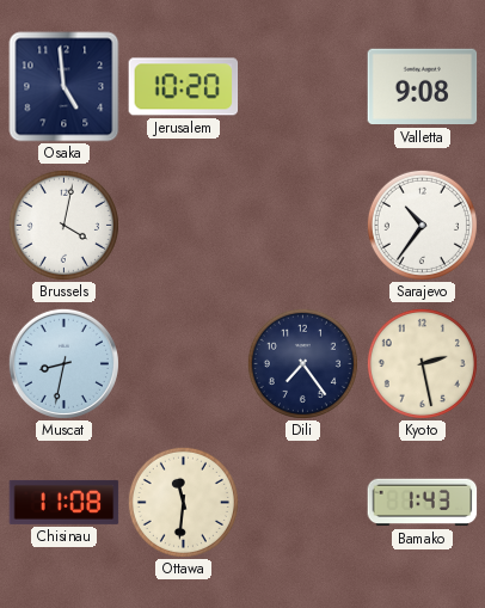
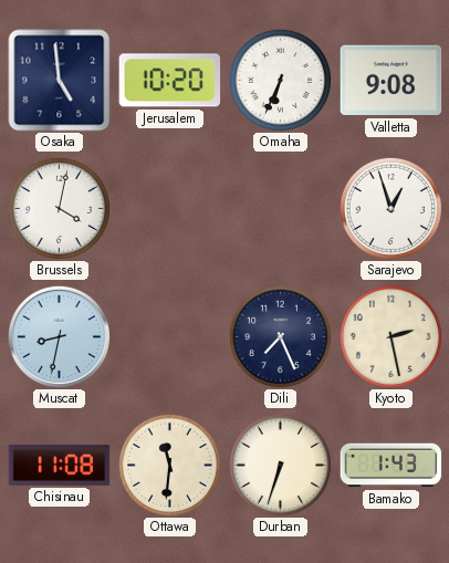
Omaha: none -> 6:34
Sarajevo: 10:36 -> 12:57
Dili: 7:24 -> 7:26
Durban: none -> 6:33
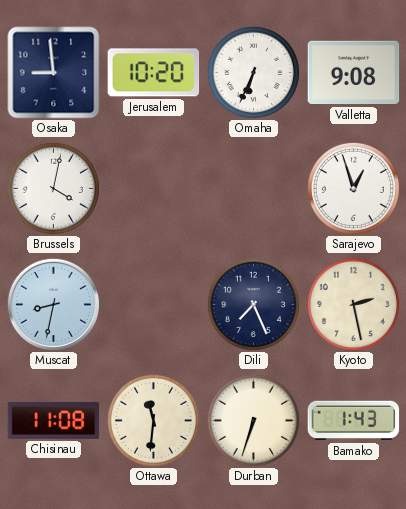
Osaka: 4:59 -> 8:59
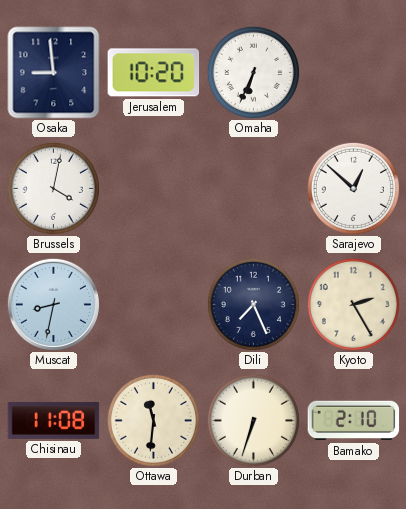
Valletta: 9:08 -> none
Sarajevo: 12:57 -> 12:52
Kyoto: 2:28 -> 2:25
Bamako: 1:43 -> 2:10
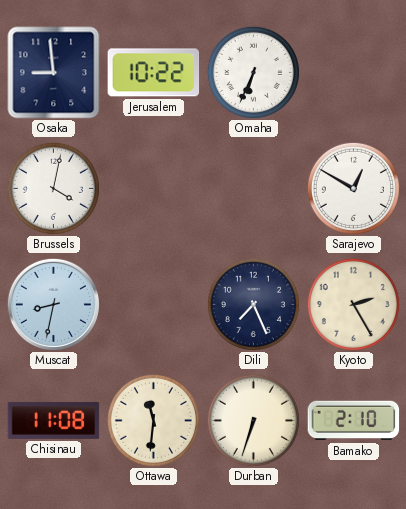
Jerusalem: 10:20 -> 10:22
Sarajevo: 12:52 -> 12:50
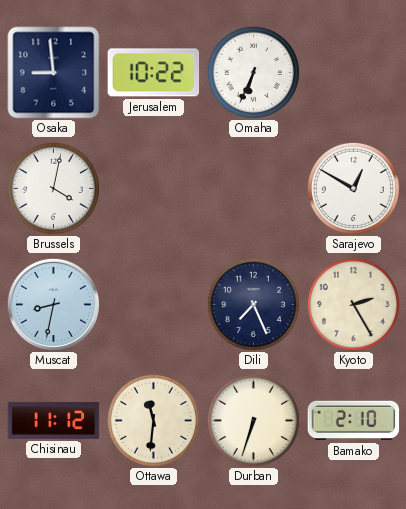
Chisinau: 11:08 -> 11:12
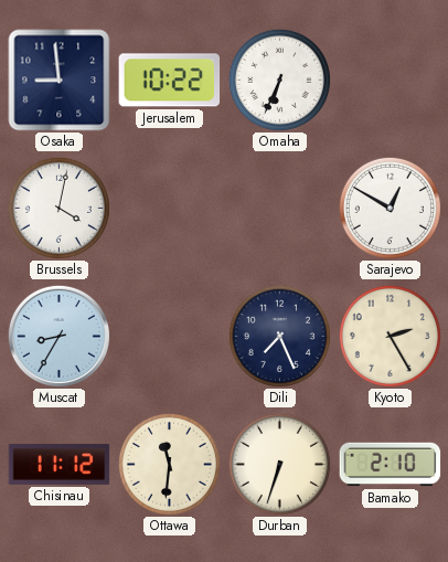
Muscat: 8:32 -> 8:35
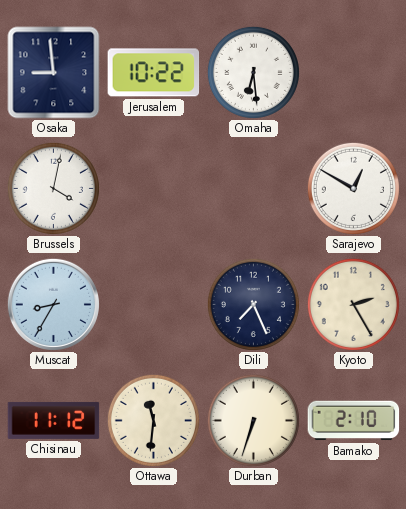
Omaha: 6:34 -> 6:29
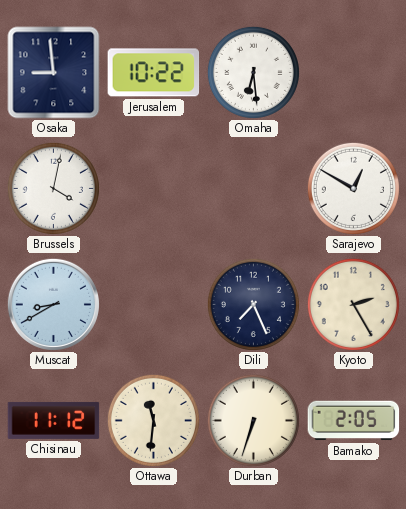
Muscat: 8:35 -> 8:40
Bamako: 2:10 -> 2:05
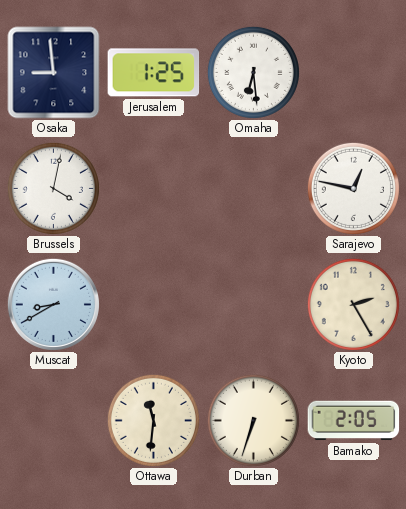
Jerusalem: 10:22 -> 1:25
Sarajevo: 12:50 -> 12:47
Dili: 7:26 -> none
Chisinau: 11:12 -> none
